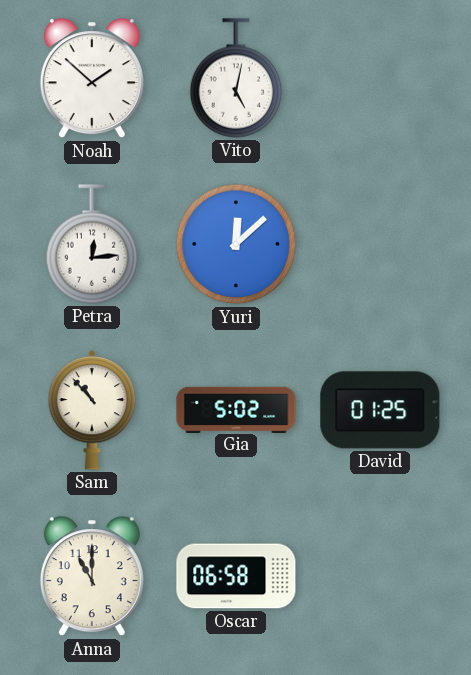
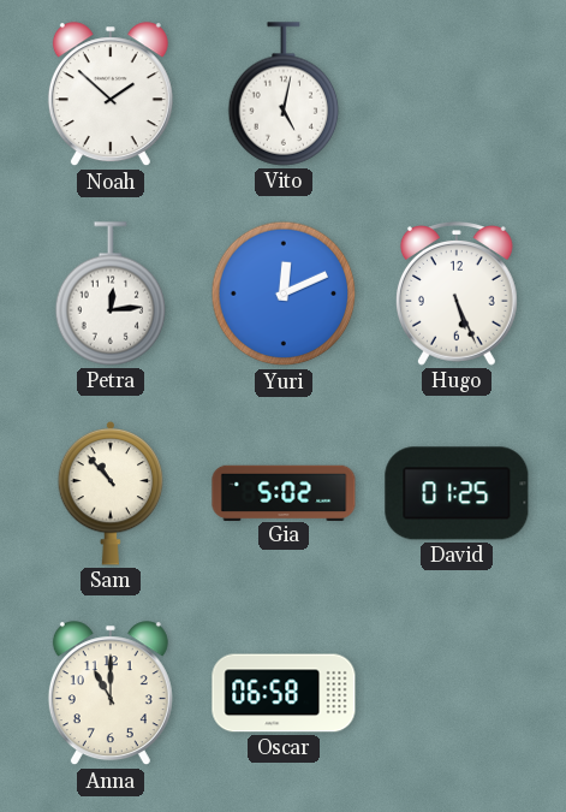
Yuri: 12:08 -> 12:11
Hugo: none -> 5:26
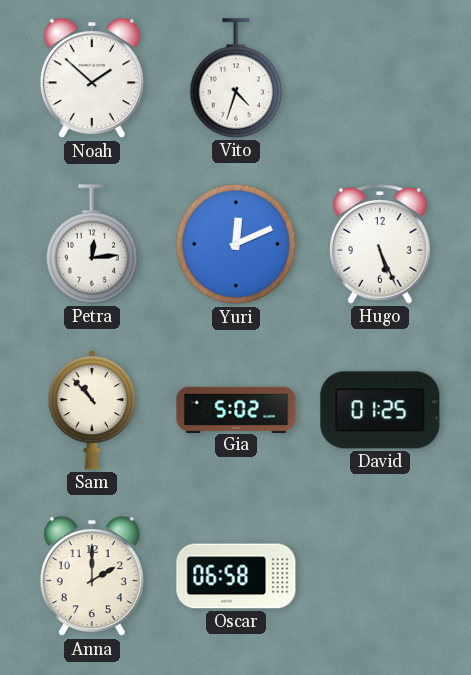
Vito: 5:02 -> 4:33
Anna: 11:00 -> 2:00
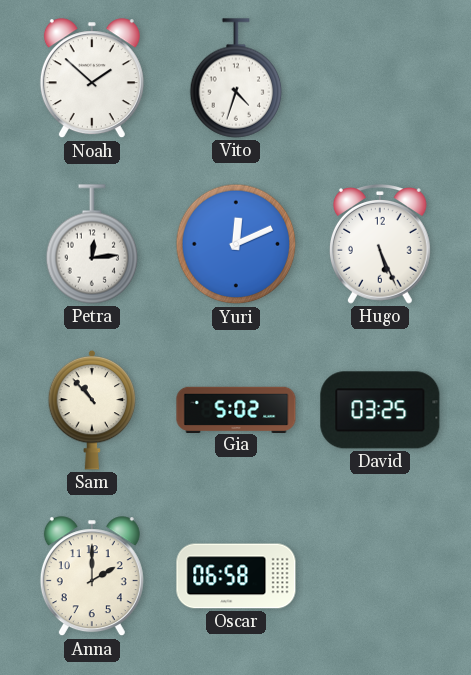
David: 01:25 -> 03:25
